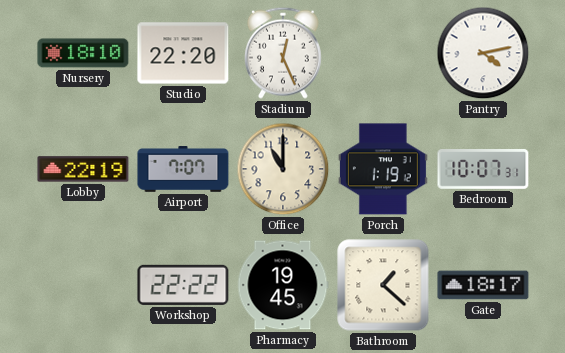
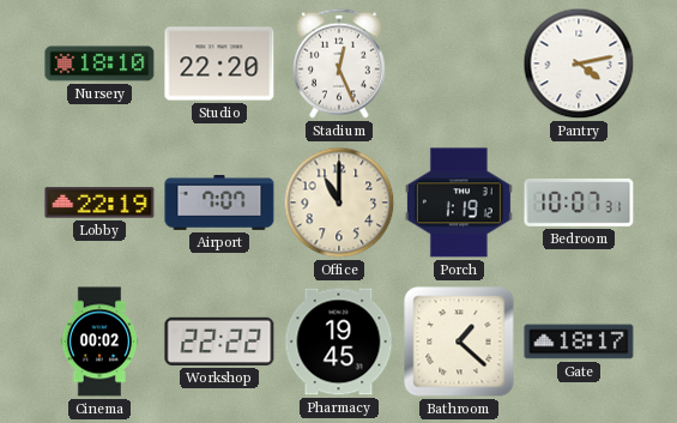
Cinema: none -> 00:02
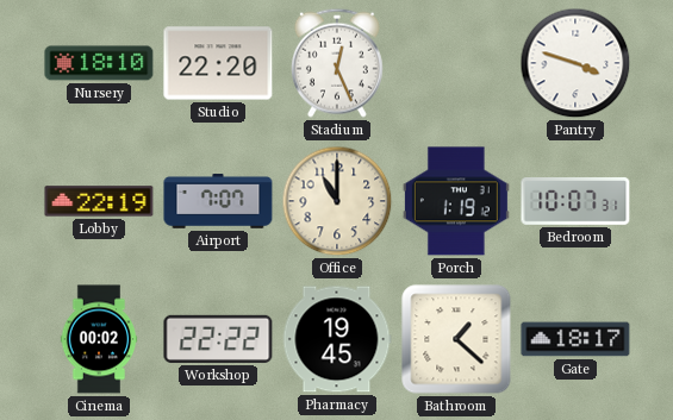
Pantry: 4:13 -> 3:48
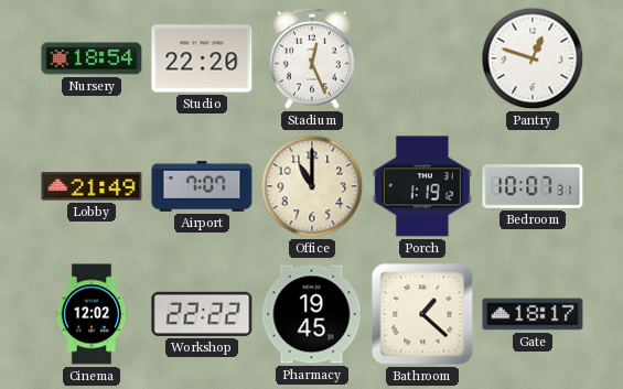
Nursery: 18:10 -> 18:54
Pantry: 3:48 -> 12:48
Lobby: 22:19 -> 21:49
Cinema: 00:02 -> 12:02
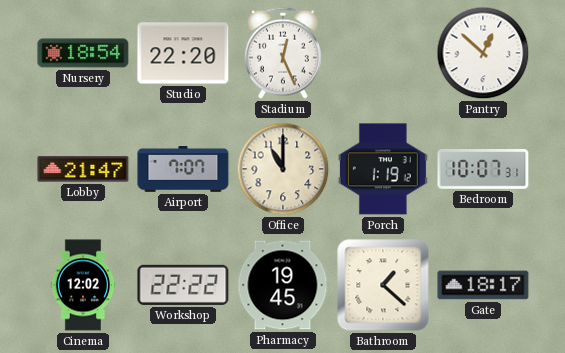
Pantry: 12:48 -> 12:52
Lobby: 21:49 -> 21:47
